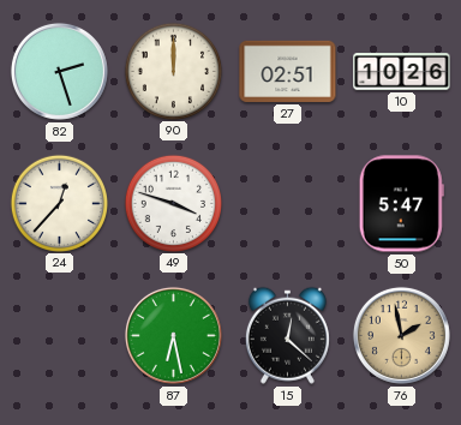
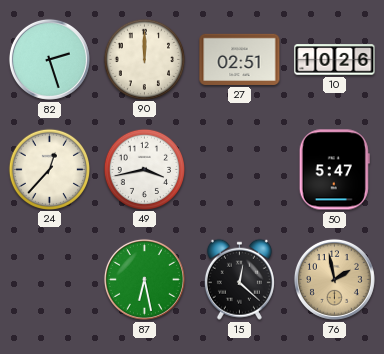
49: 3:48 -> 3:43
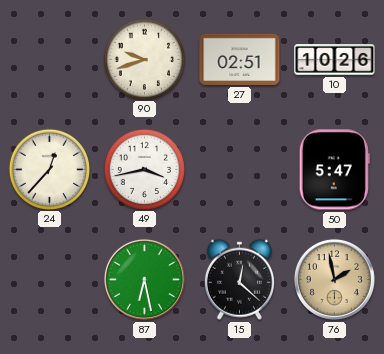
82: 2:27 -> none
90: 12:00 -> 9:42
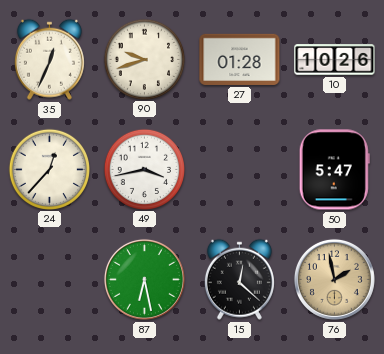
35: none -> 12:34
27: 02:51 -> 01:28
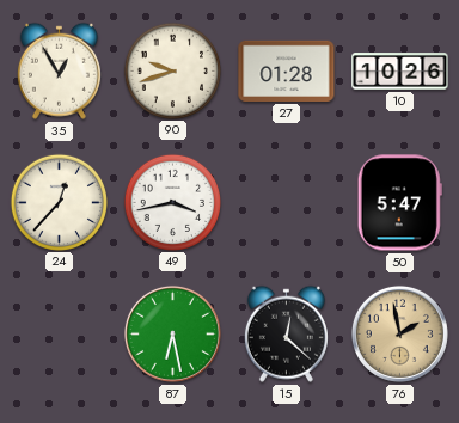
35: 12:34 -> 12:55
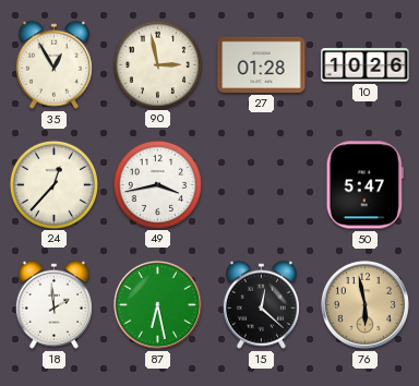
90: 9:42 -> 2:58
18: none -> 1:59
76: 1:58 -> 5:58
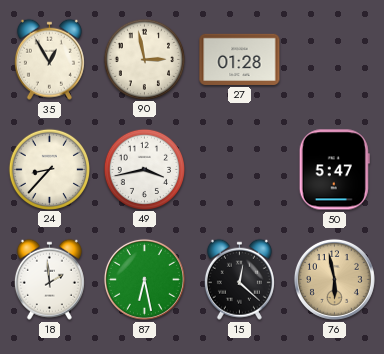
10: 10:26 -> none
24: 12:37 -> 8:37
